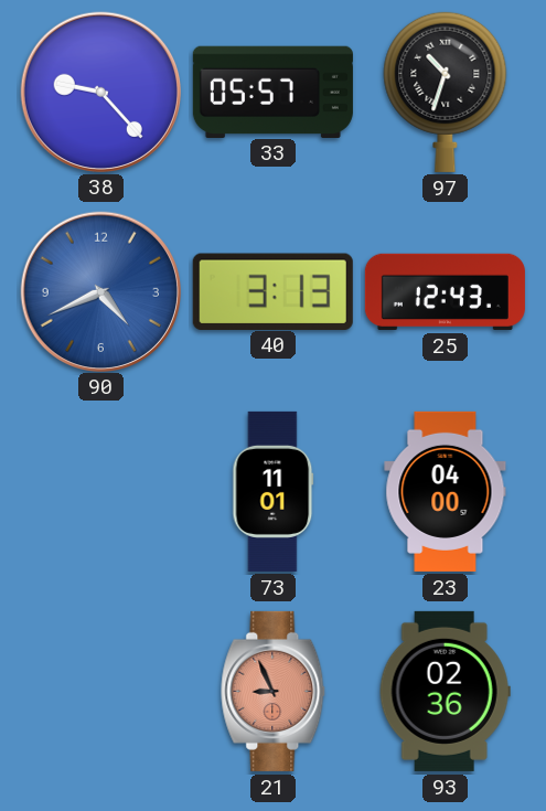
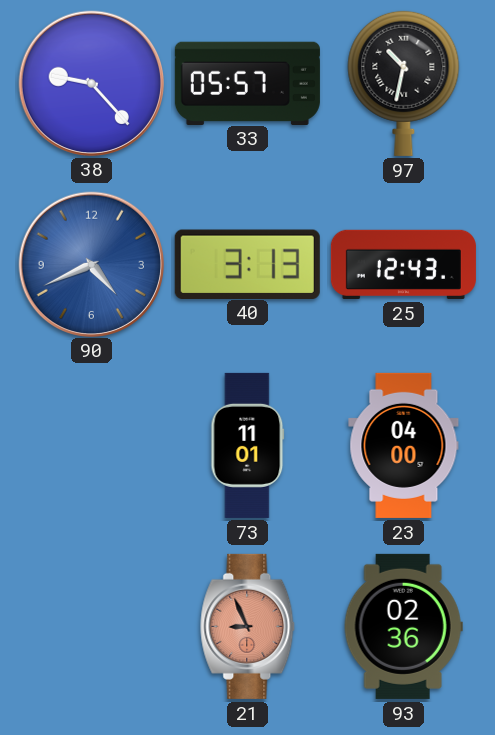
97: 10:33 -> 10:32
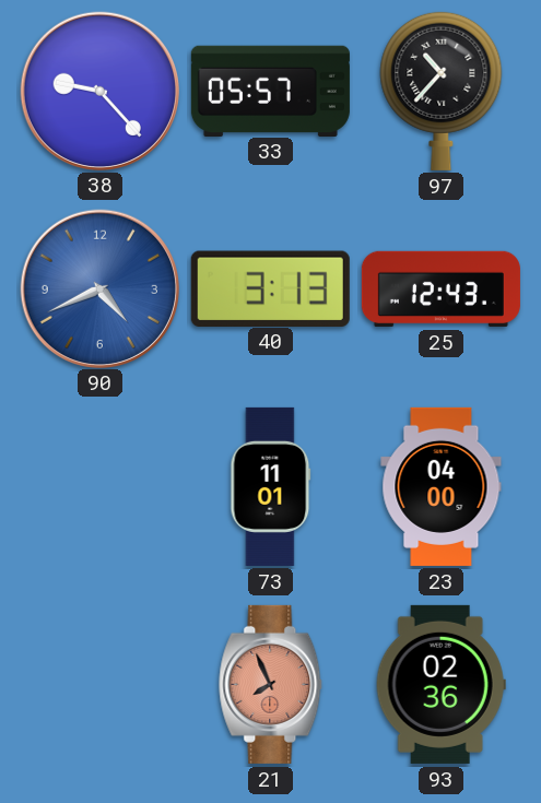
97: 10:32 -> 10:37
21: 8:56 -> 7:56
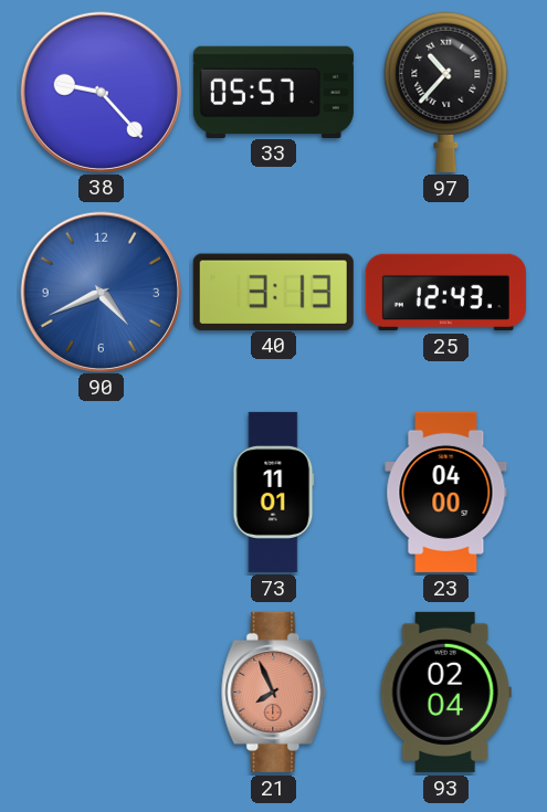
93: 02:36 -> 02:04
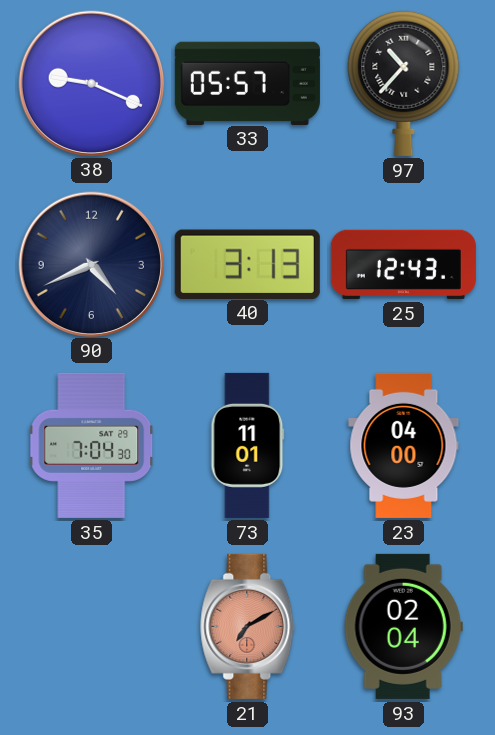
38: 9:23 -> 9:19
90 dial: blue -> navy
35: none -> 7:04
21: 7:56 -> 7:10
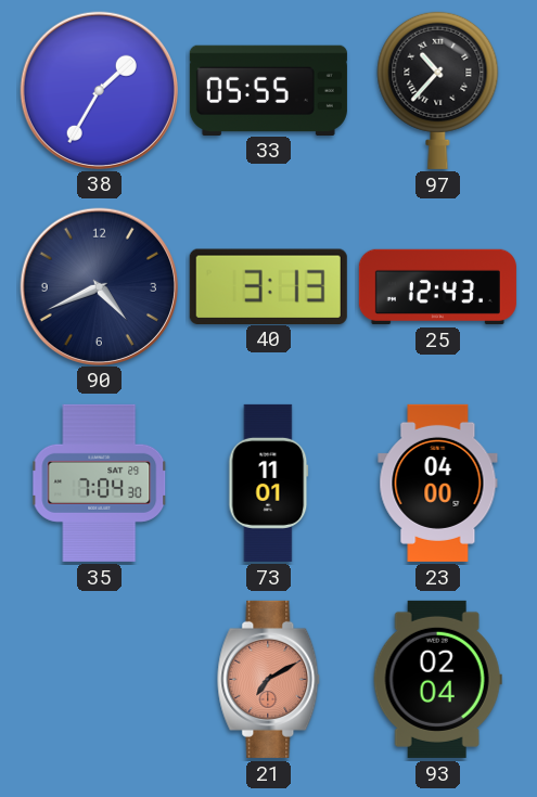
38: 9:19 -> 1:35
33: 05:57 -> 05:55
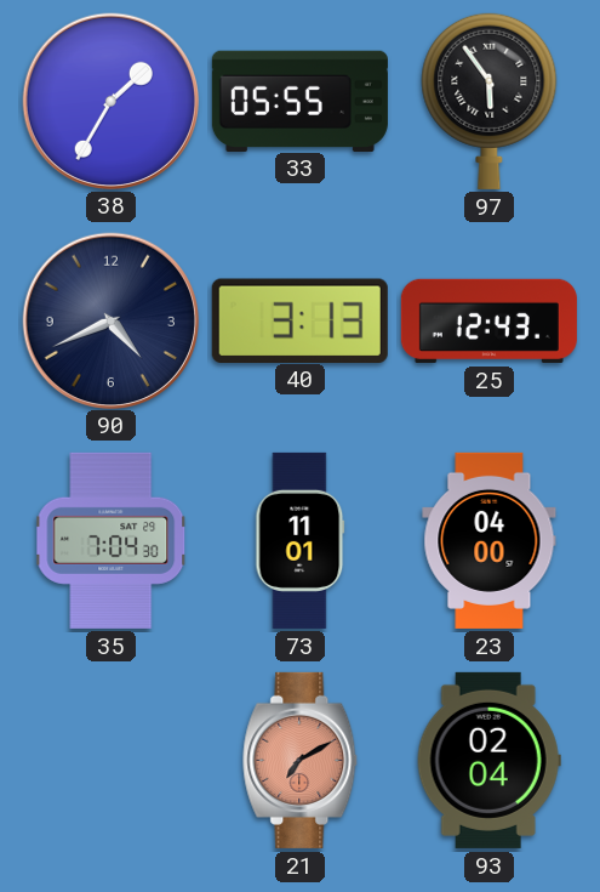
97: 10:37 -> 5:54
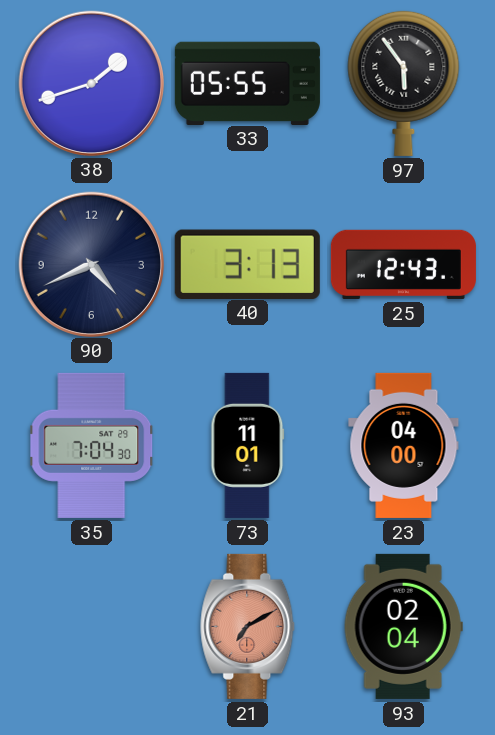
38: 1:35 -> 1:42
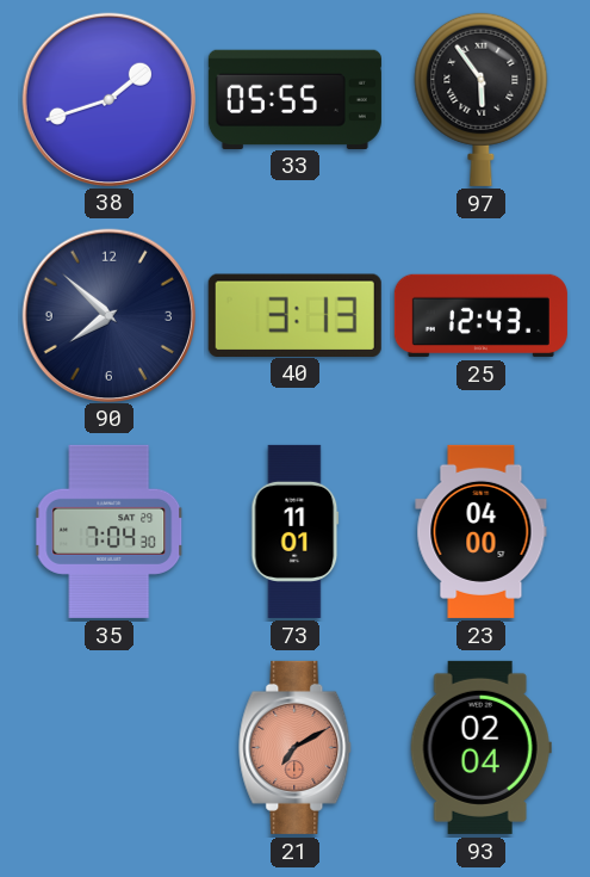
90: 4:41 -> 7:52
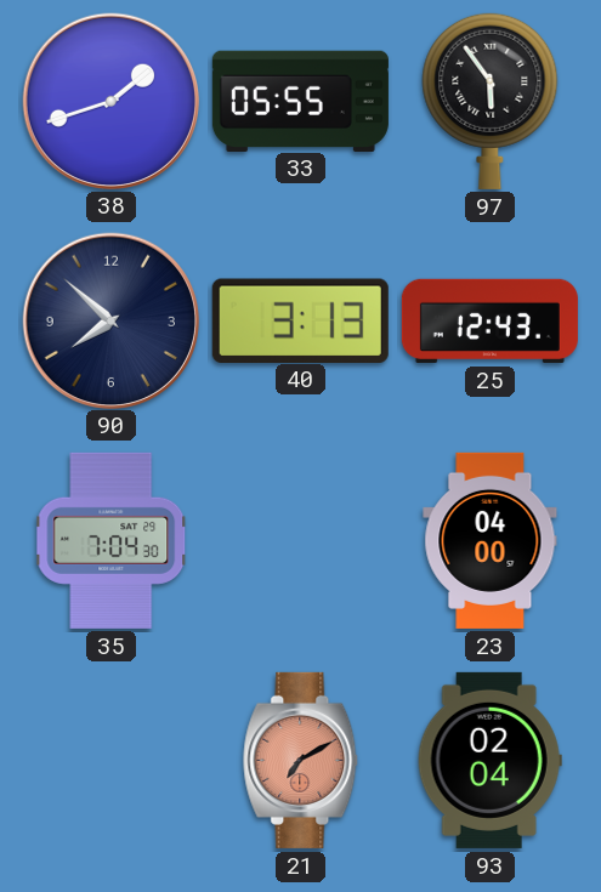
73: 11:01 -> none
